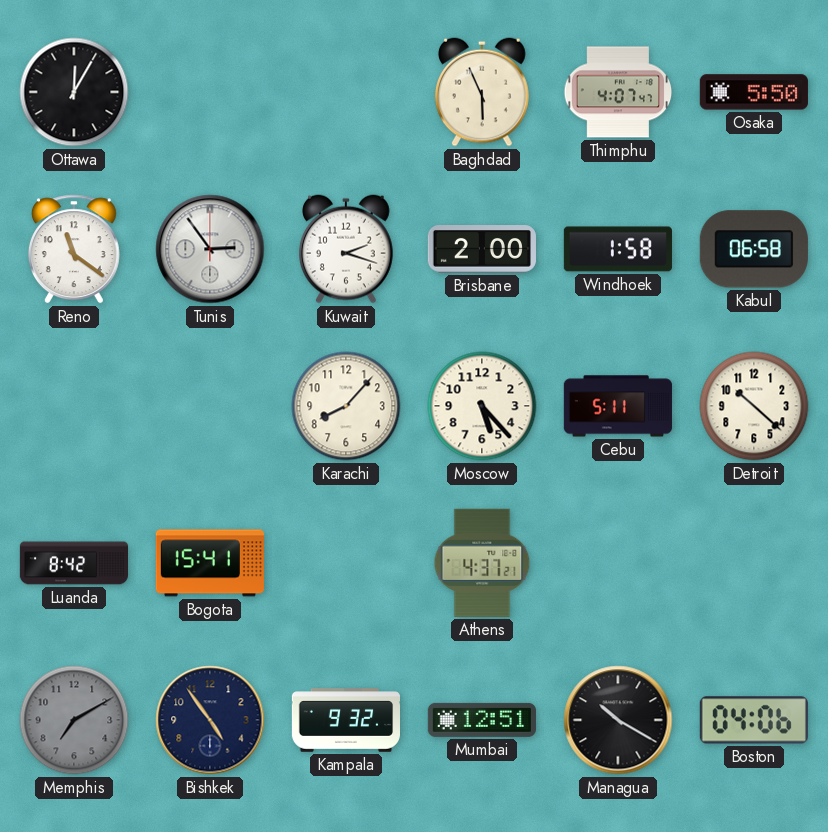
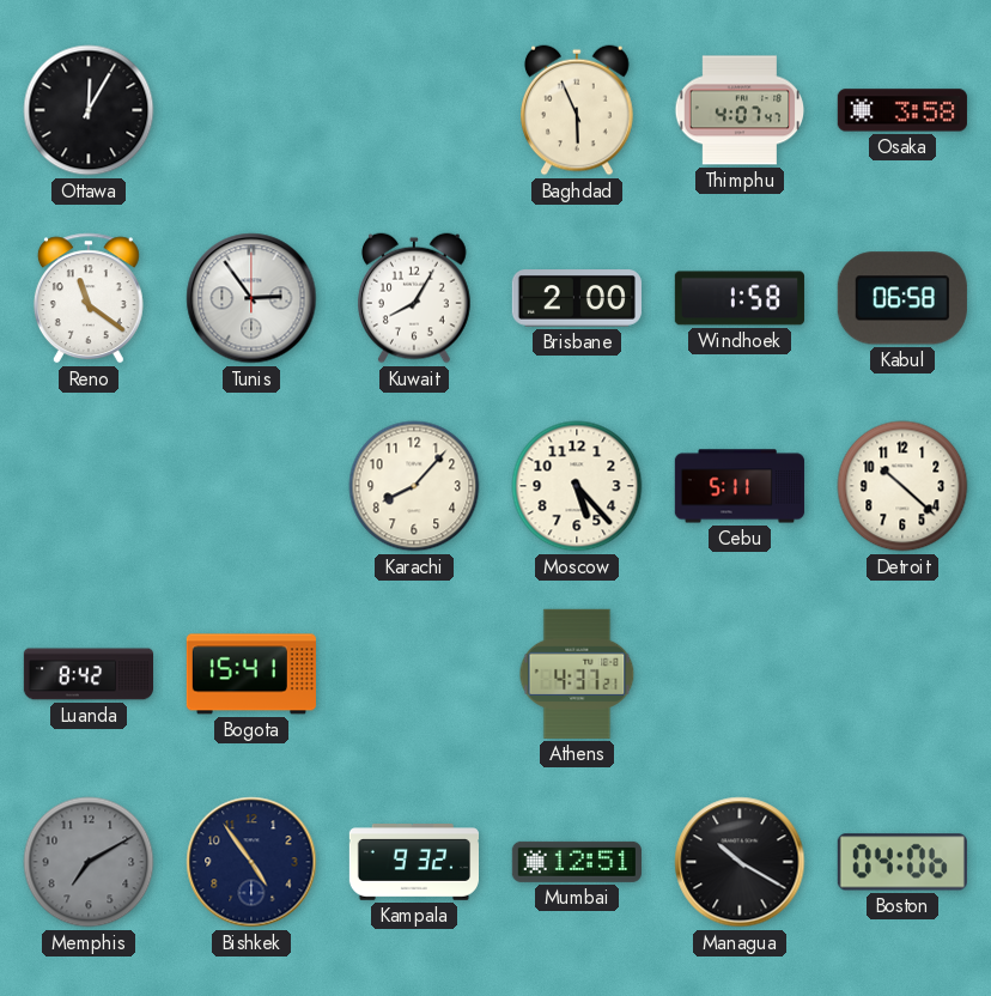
Osaka: 5:50 -> 3:58
Kuwait: 2:18 -> 8:05
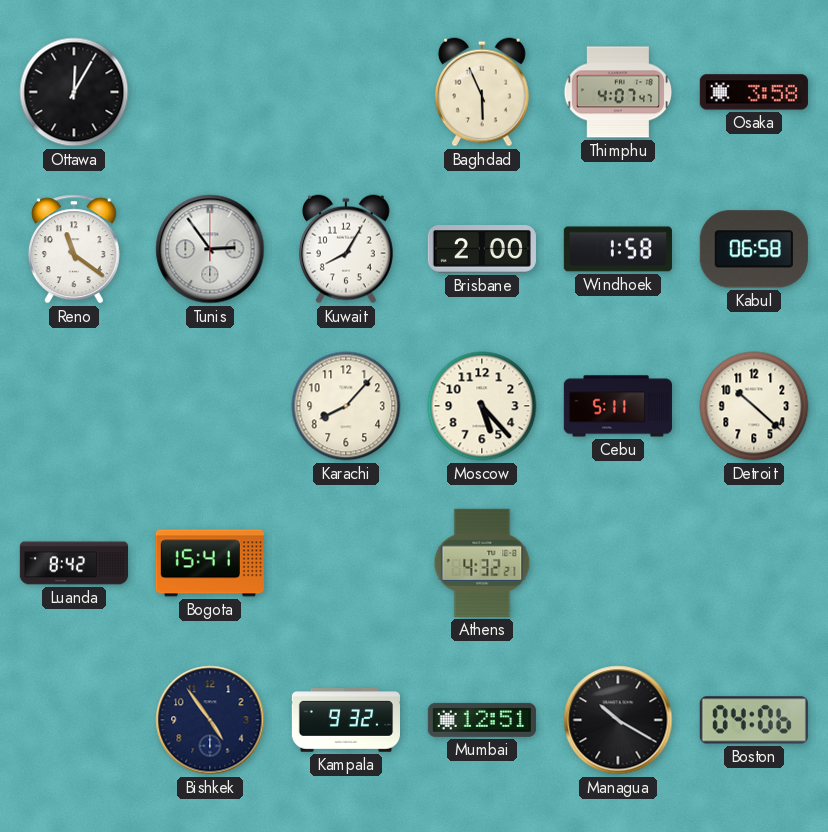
Athens: 4:37 -> 4:32
Memphis: 7:10 -> none
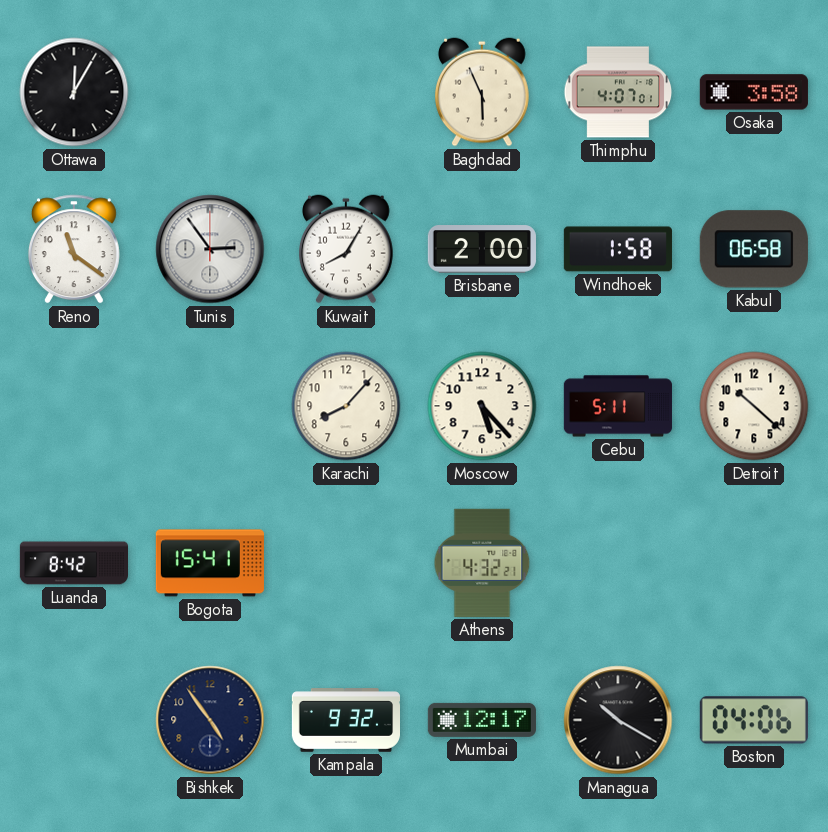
Thimphu: 4:07:47 -> 4:07:01
Mumbai: 12:51 -> 12:17
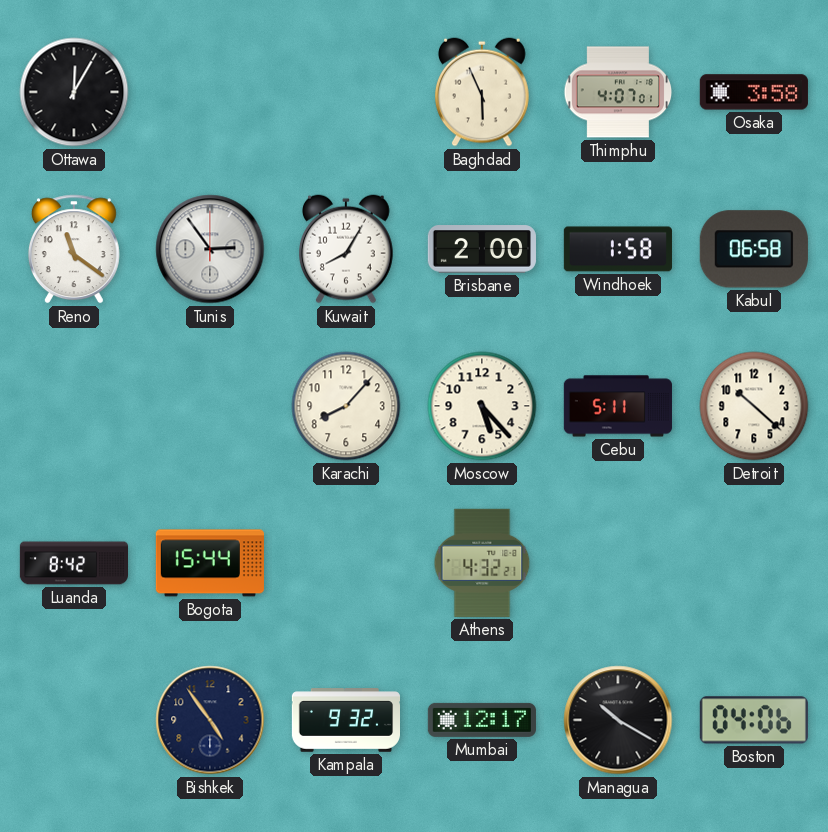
Bogota: 15:41 -> 15:44
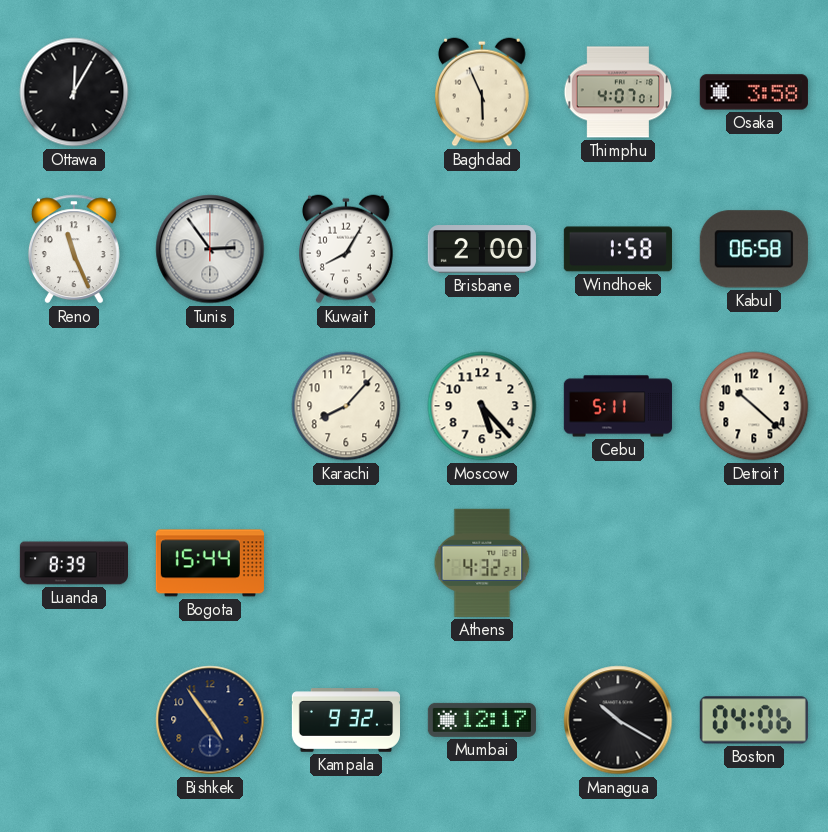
Reno: 11:21 -> 11:26
Luanda: 8:42 -> 8:39
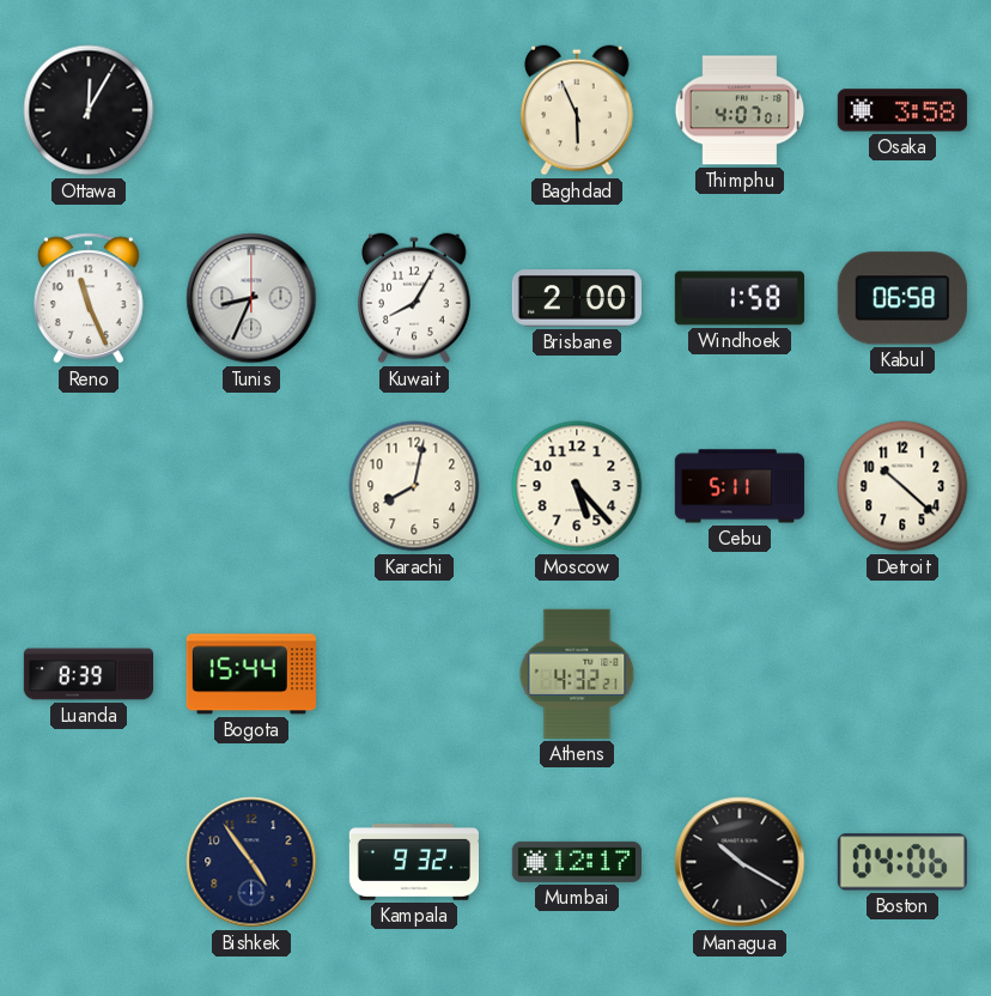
Tunis: 2:54 -> 8:34
Karachi: 8:07 -> 8:02
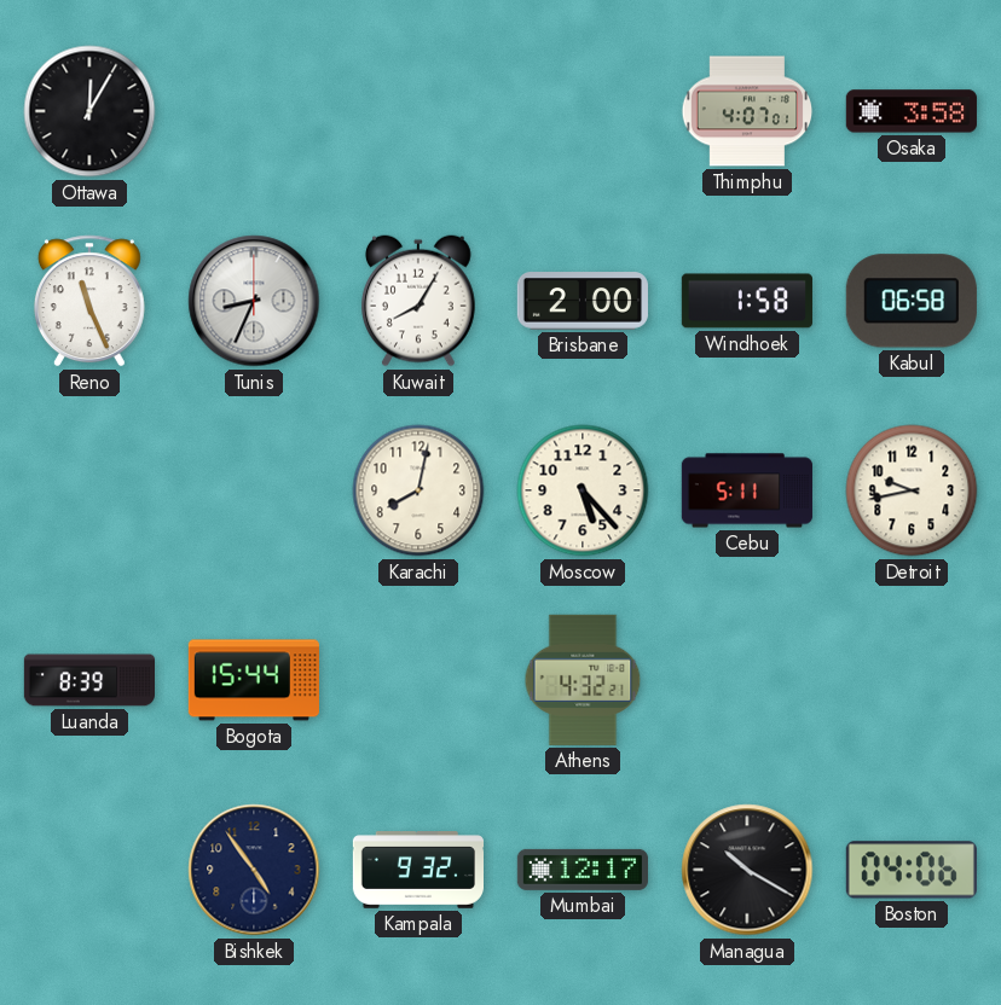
Baghdad: 5:56 -> none
Detroit: 10:22 -> 9:43
